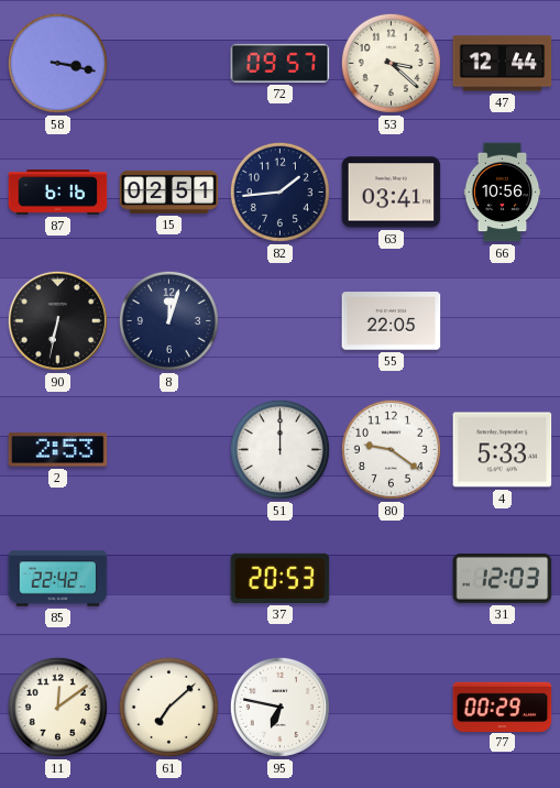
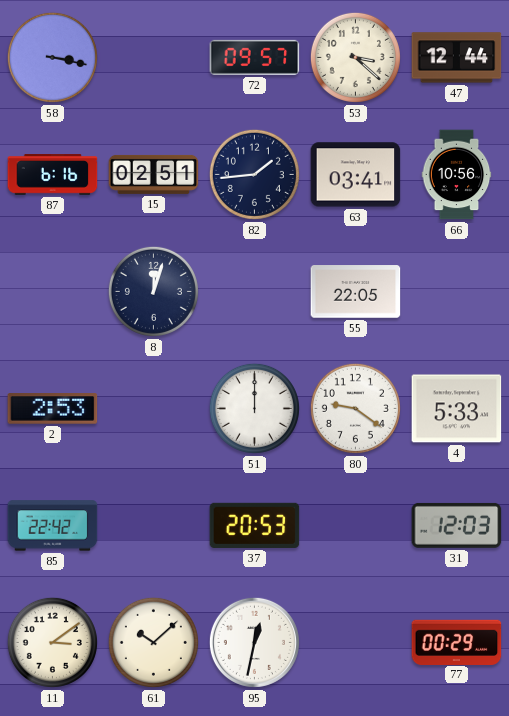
90: 6:32 -> none
11: 12:09 -> 3:09
61: 7:08 -> 10:08
95: 6:47 -> 12:32
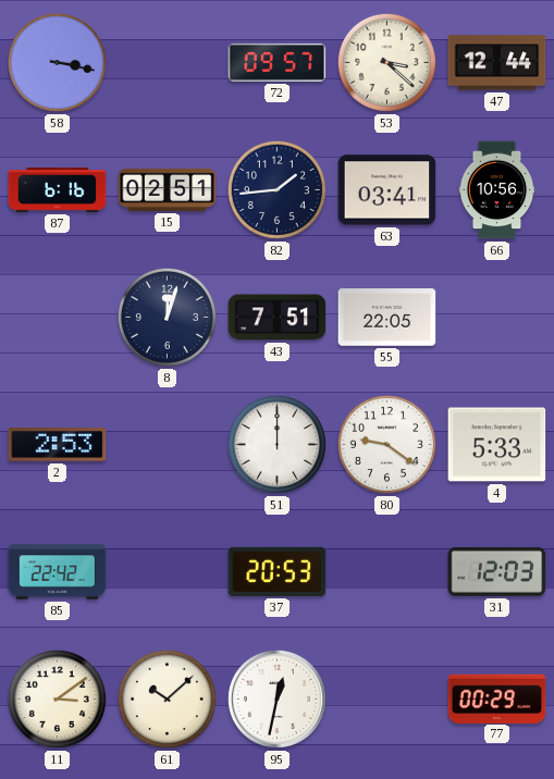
43: none -> 7:51
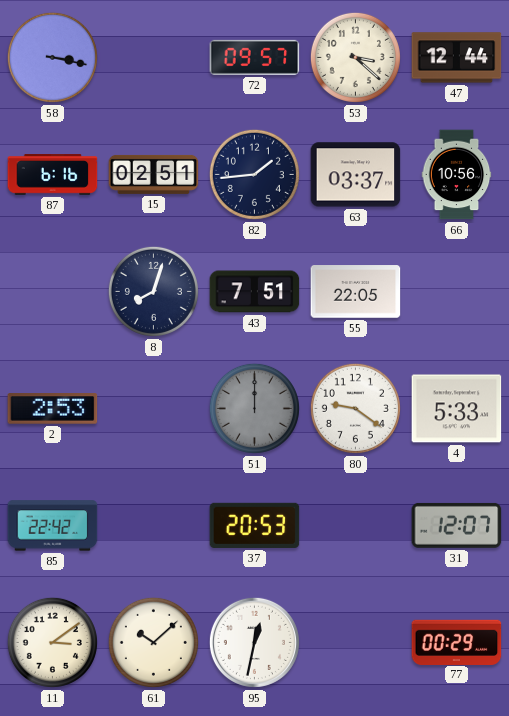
63: 03:41 -> 03:37
8: 12:03 -> 8:03
51 dial: white -> grey
31: 12:03 -> 12:07
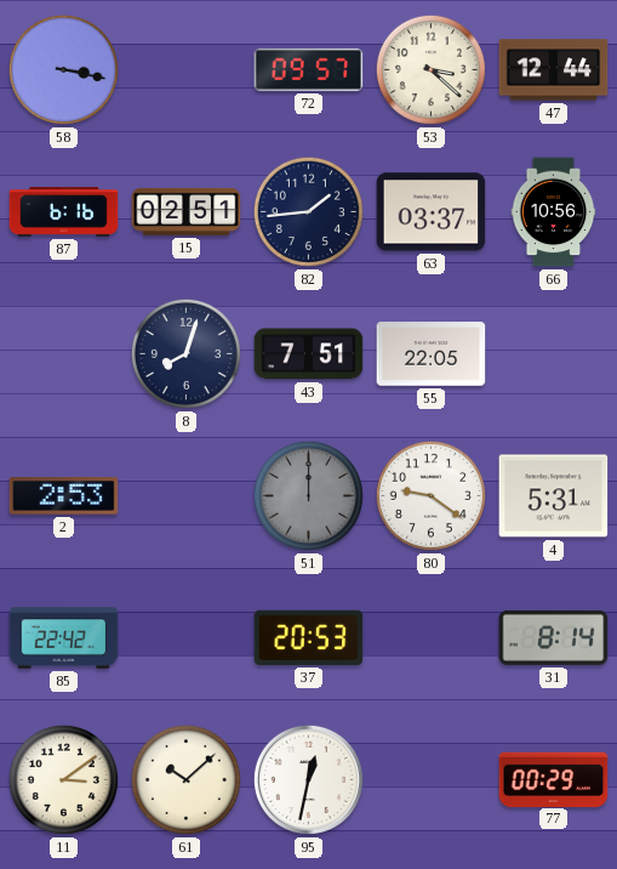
4: 5:33 -> 5:31
31: 12:07 -> 8:14
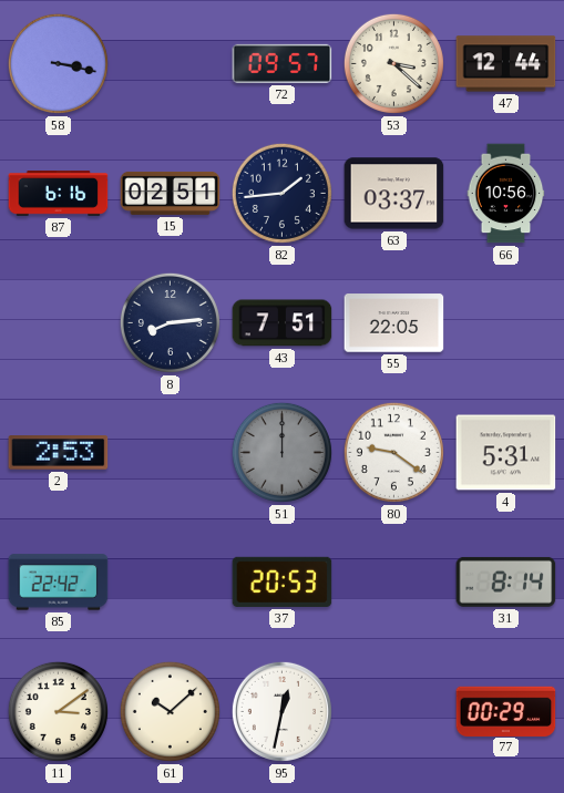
8: 8:03 -> 8:14
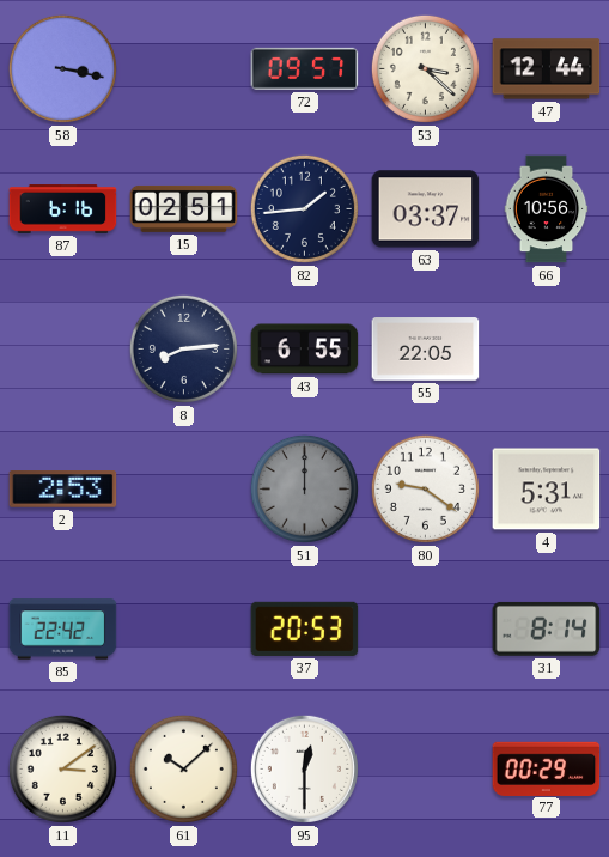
43: 7:51 -> 6:55
95: 12:32 -> 12:30
